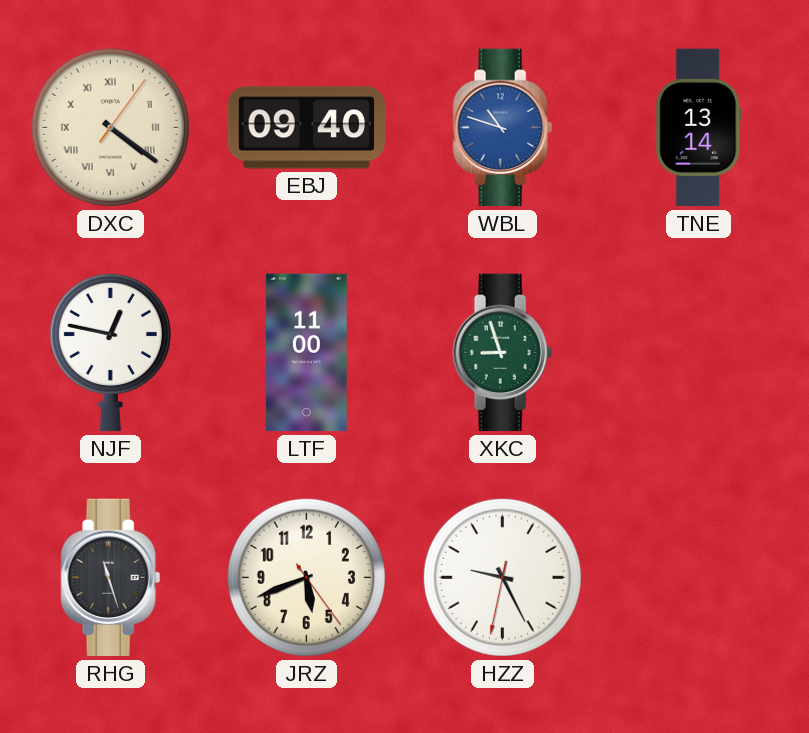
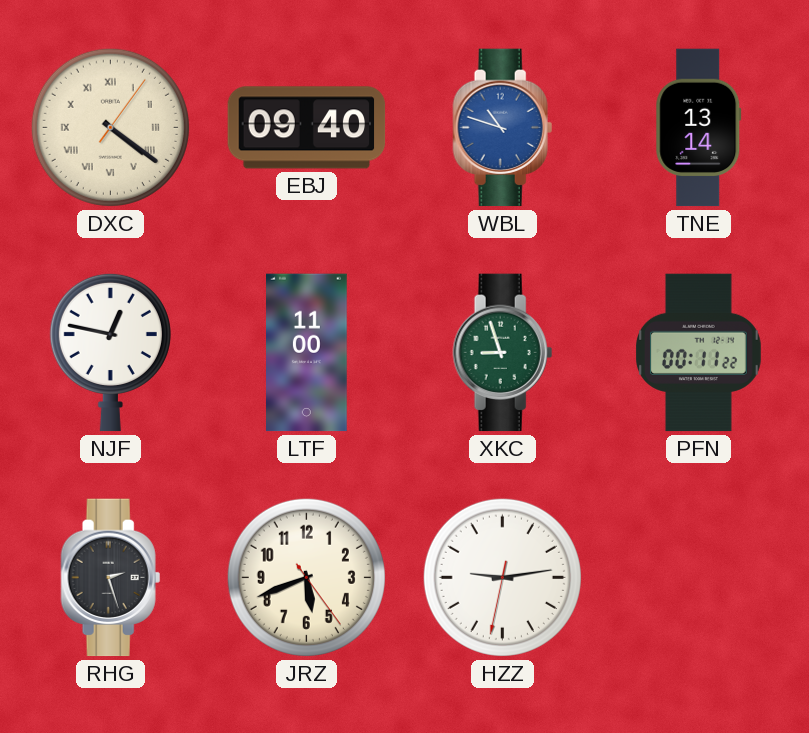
PFN: none -> 00:11
RHG: 11:27 -> 2:27
HZZ: 9:25 -> 9:13
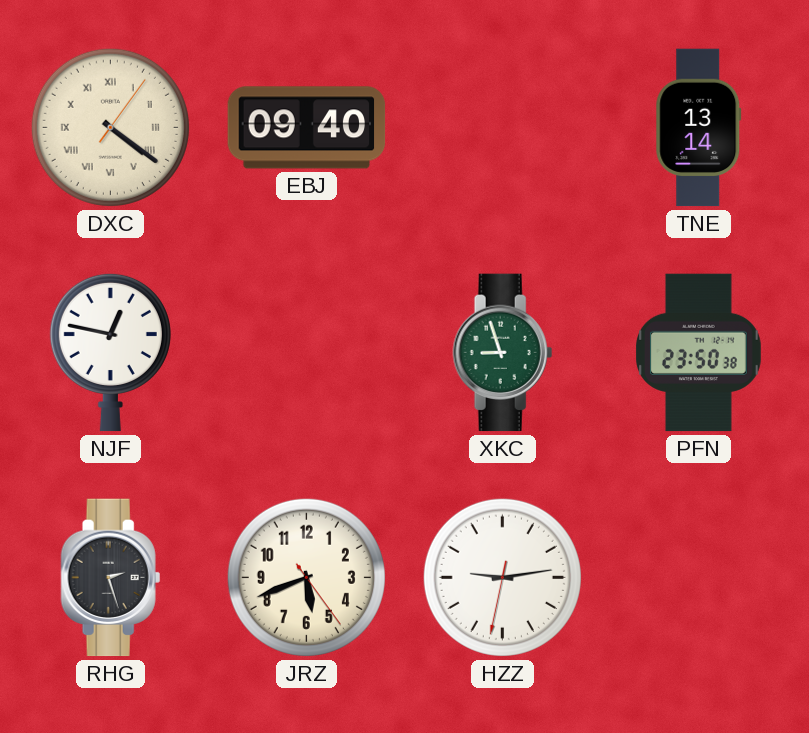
WBL: 10:48 -> none
LTF: 11:00 -> none
PFN: 00:11 -> 23:50
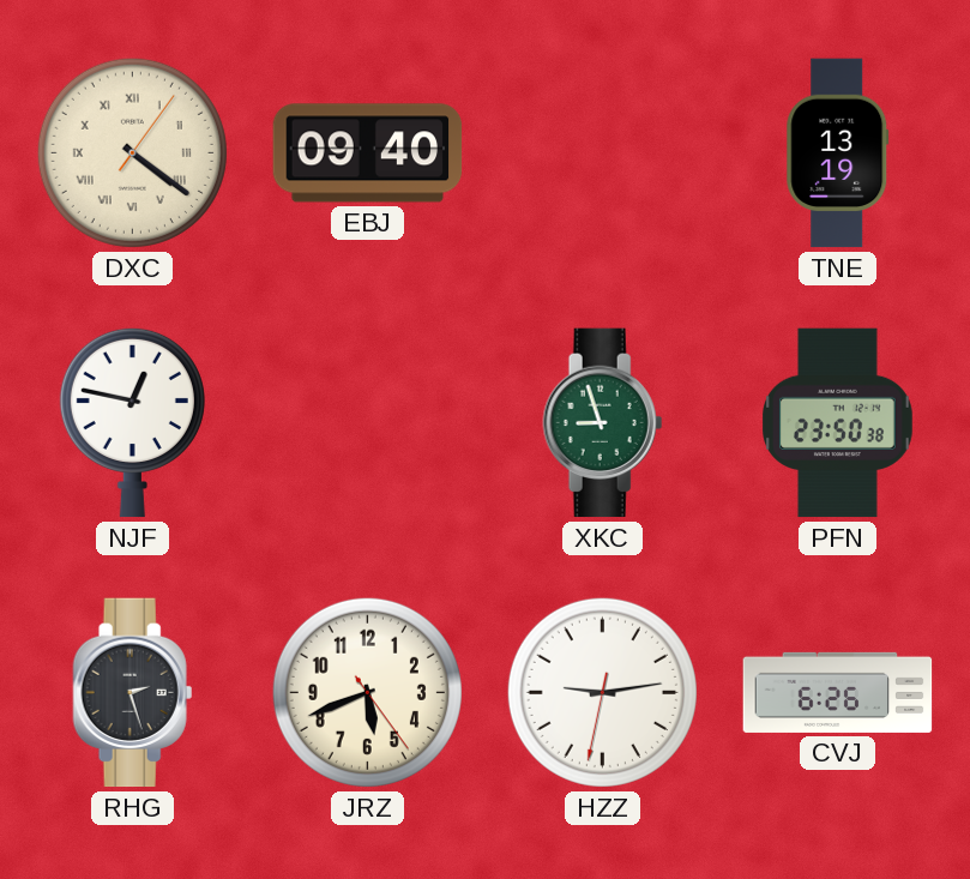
TNE: 13:14 -> 13:19
CVJ: none -> 6:26
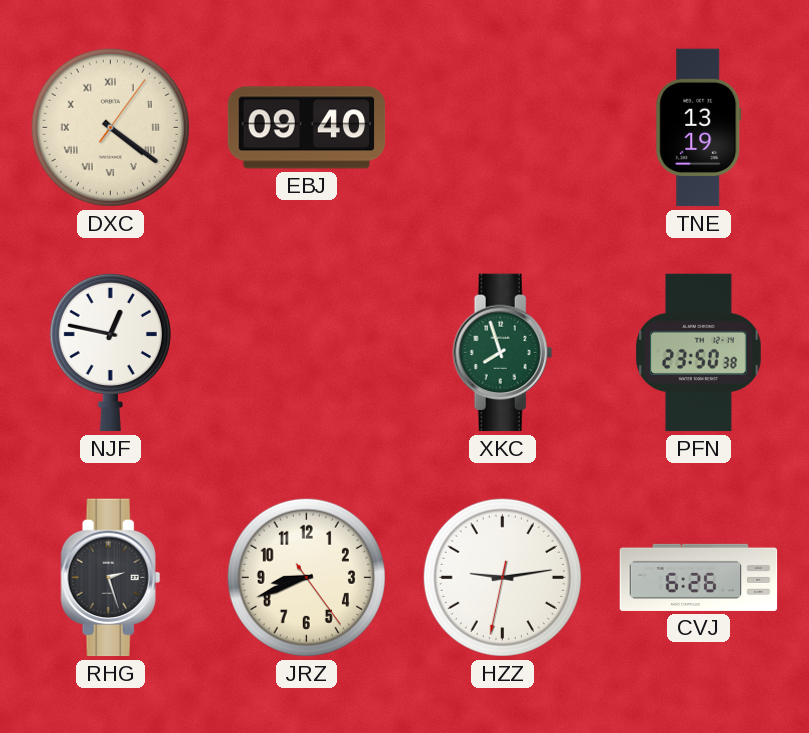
XKC: 8:57 -> 7:57
JRZ: 5:41 -> 8:41
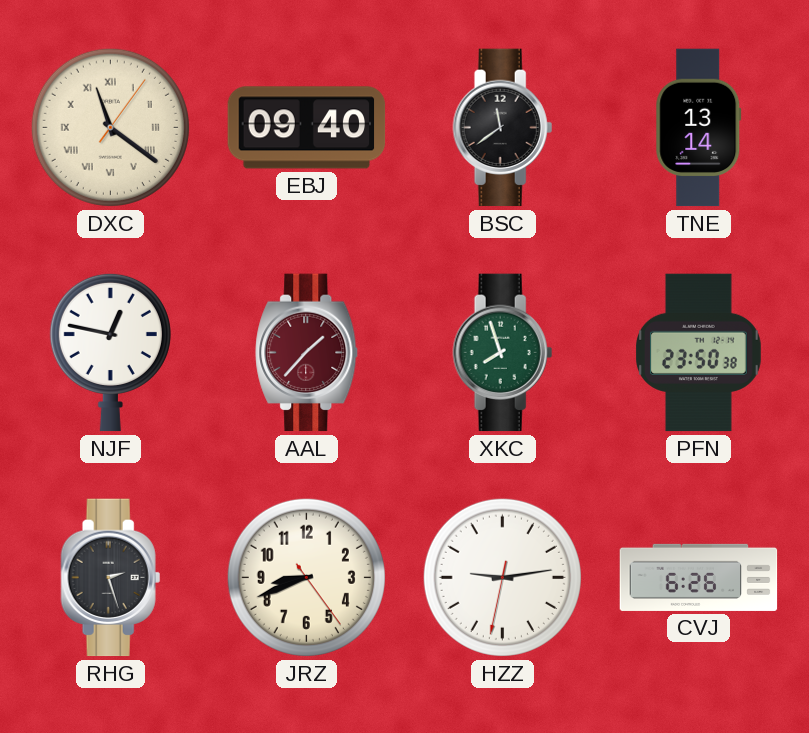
DXC: 4:21 -> 11:21
BSC: none -> 11:39
TNE: 13:19 -> 13:14
AAL: none -> 1:37
